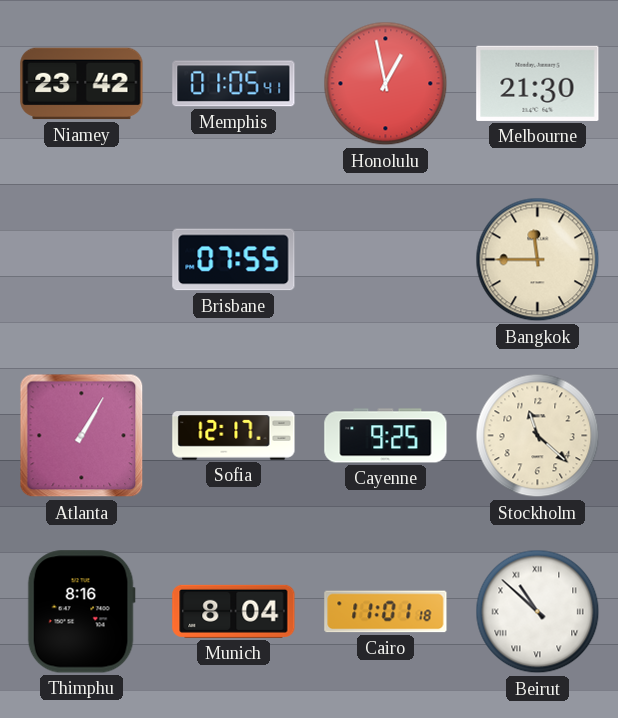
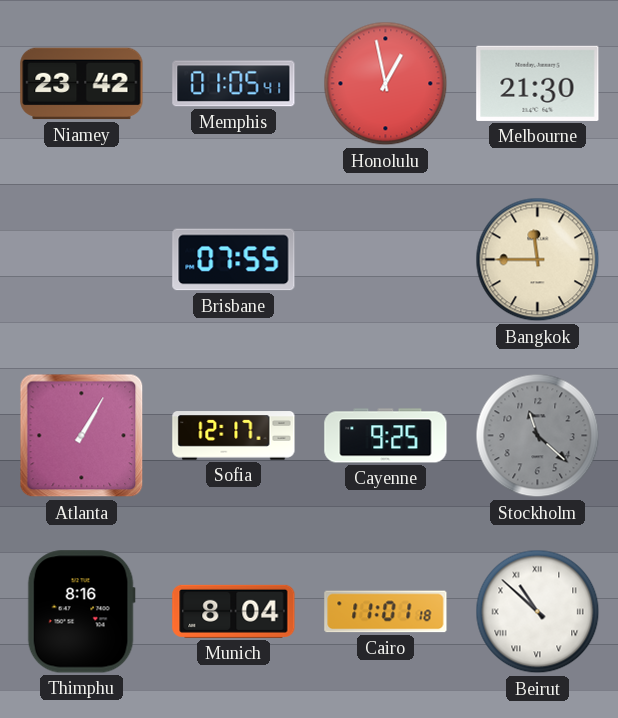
Stockholm dial: cream -> grey
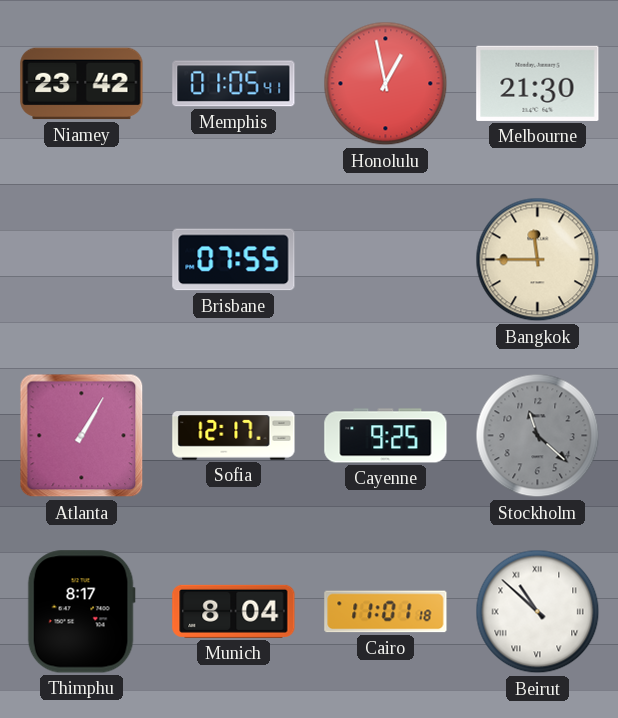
Thimphu: 8:16 -> 8:17
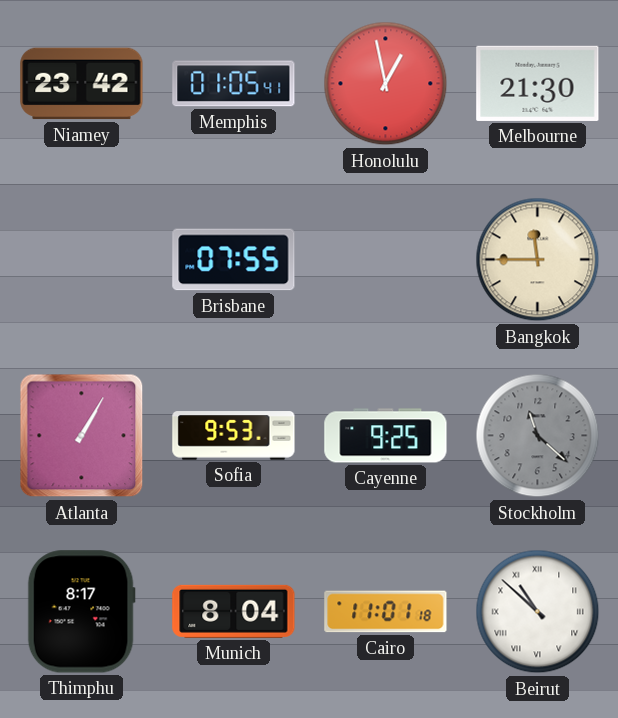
Sofia: 12:17 -> 9:53
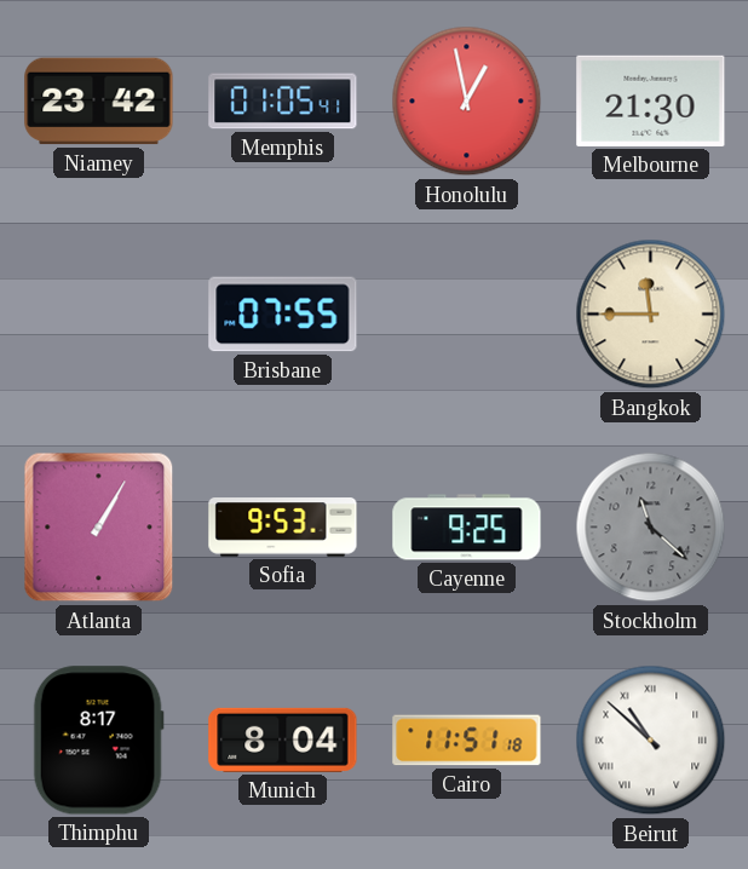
Cairo: 11:01 -> 11:51
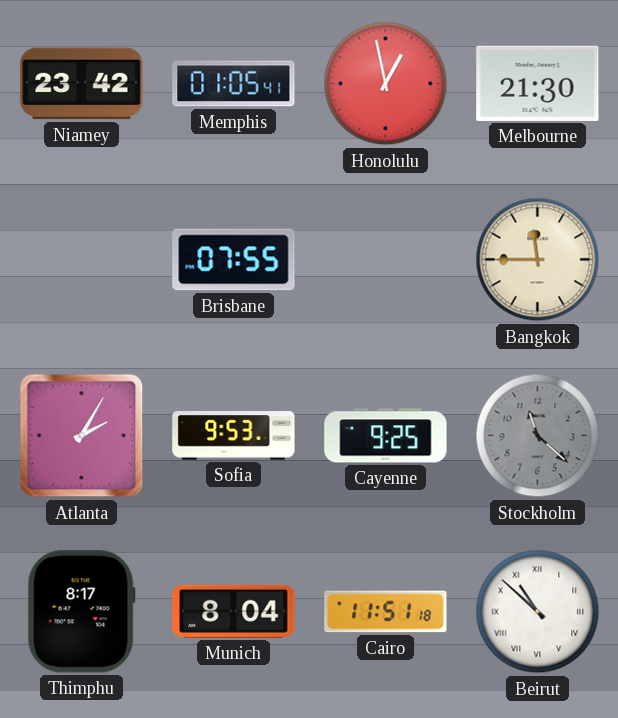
Atlanta: 1:05 -> 2:05
